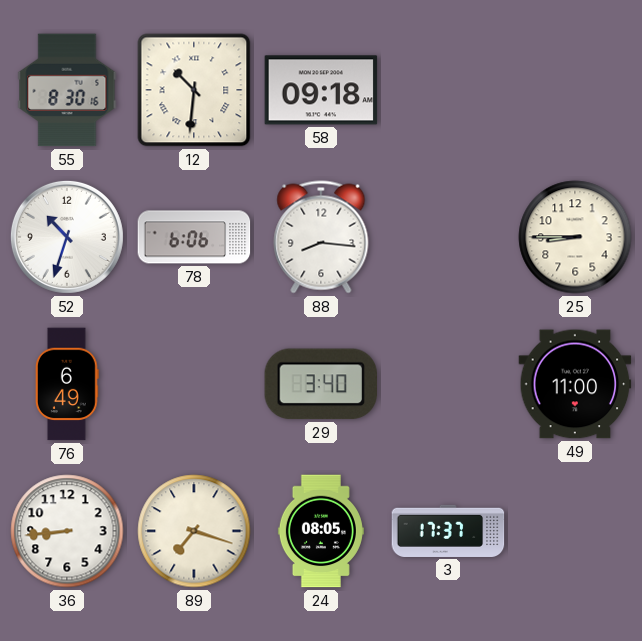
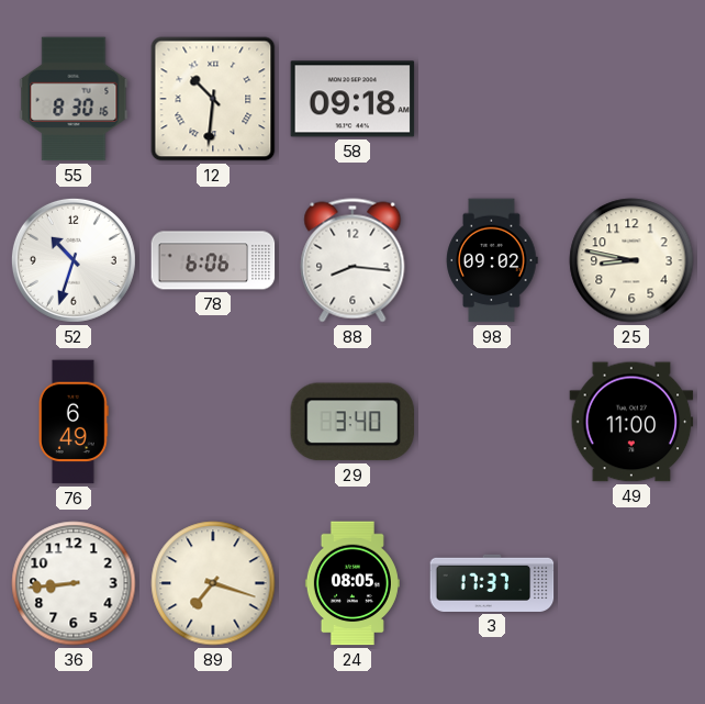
98: none -> 09:02
25: 8:45 -> 8:47
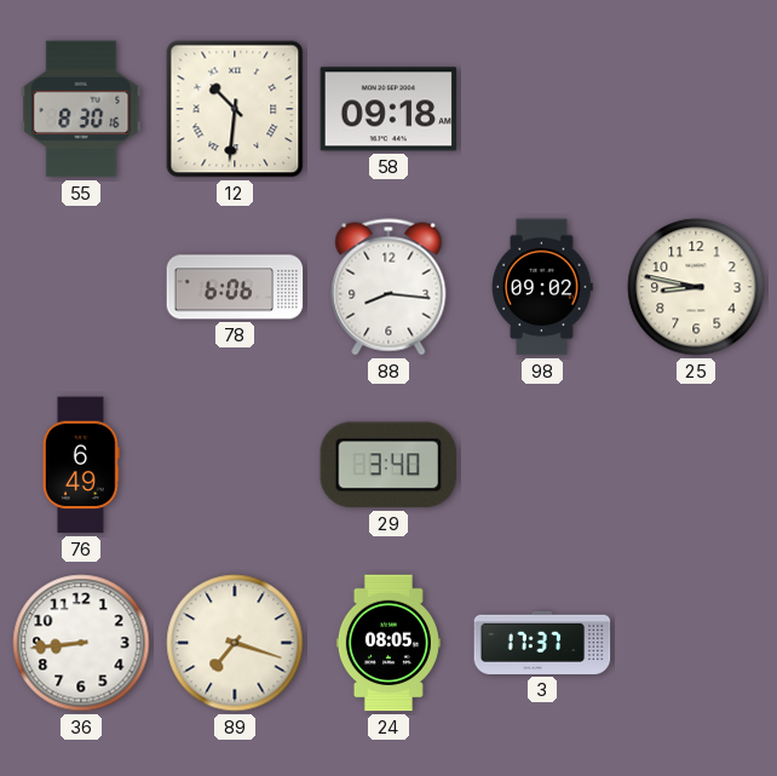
52: 10:33 -> none
49: 11:00 -> none
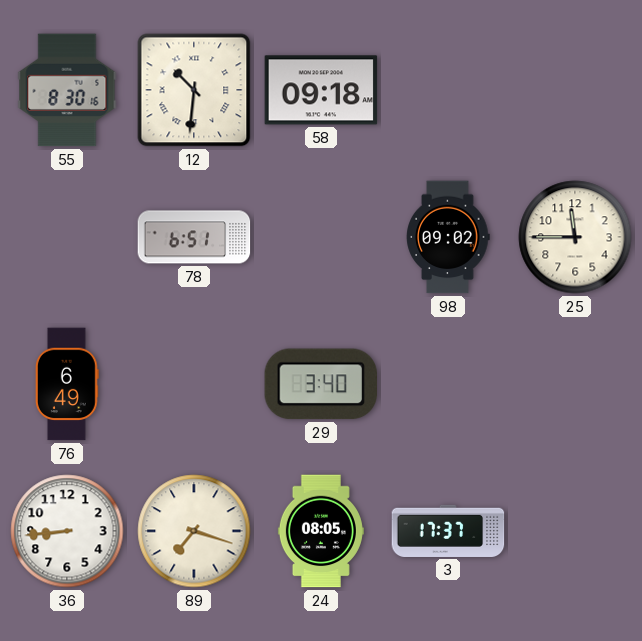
78: 6:06 -> 6:51
88: 8:16 -> none
25: 8:47 -> 11:45
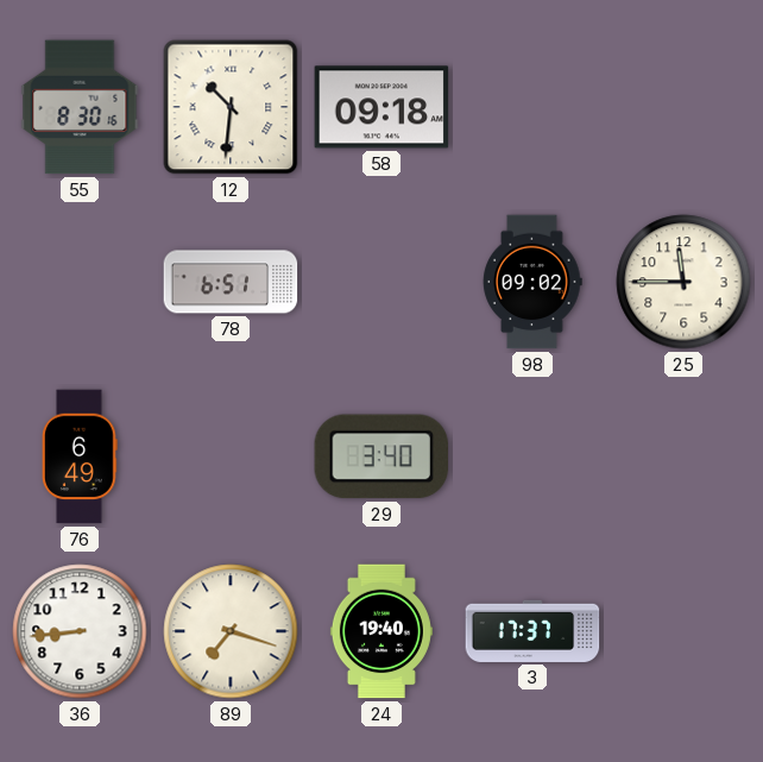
24: 08:05 -> 19:40
